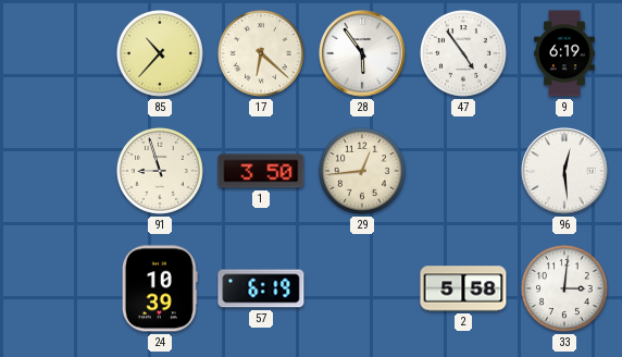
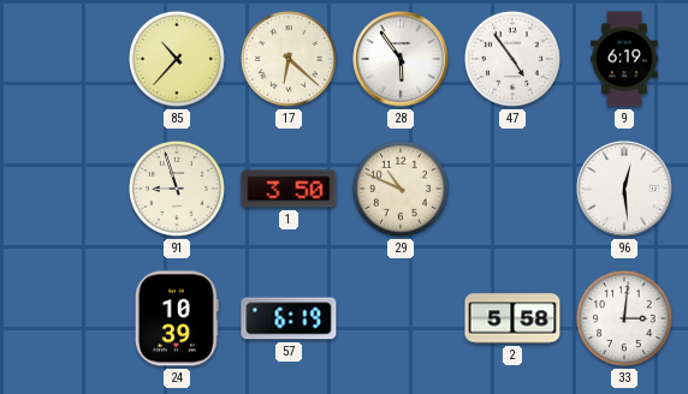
29: 12:44 -> 10:49
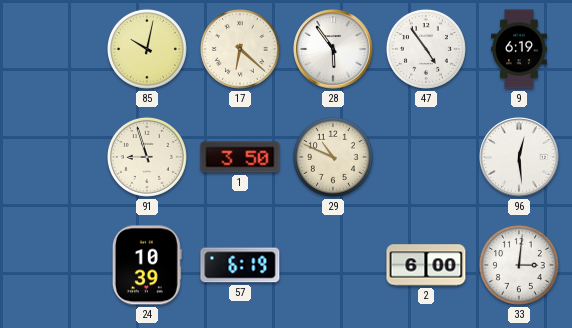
85: 10:37 -> 10:02
2: 5:58 -> 6:00
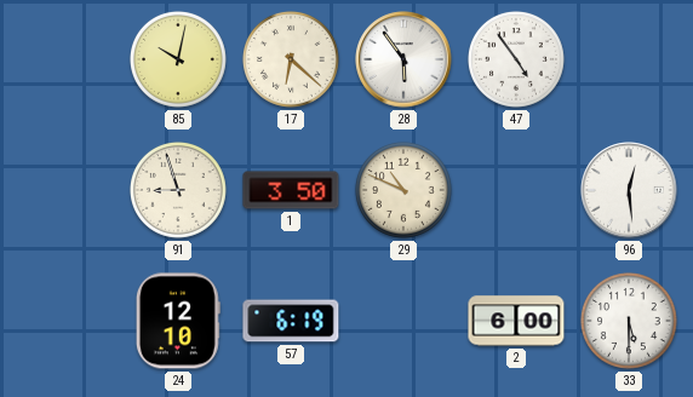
9: 6:19 -> none
24: 10:39 -> 12:10
33: 3:01 -> 5:30
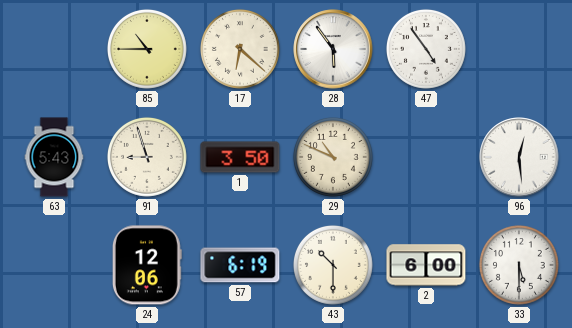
85: 10:02 -> 10:45
63: none -> 5:43
24: 12:10 -> 12:06
43: none -> 10:30
